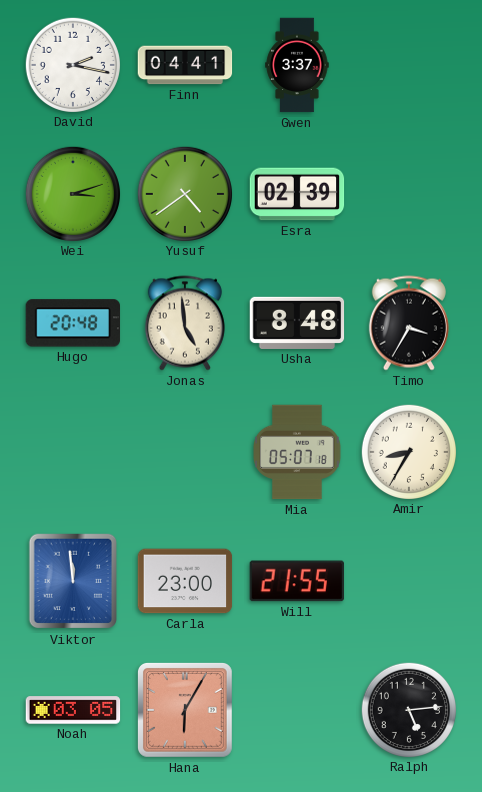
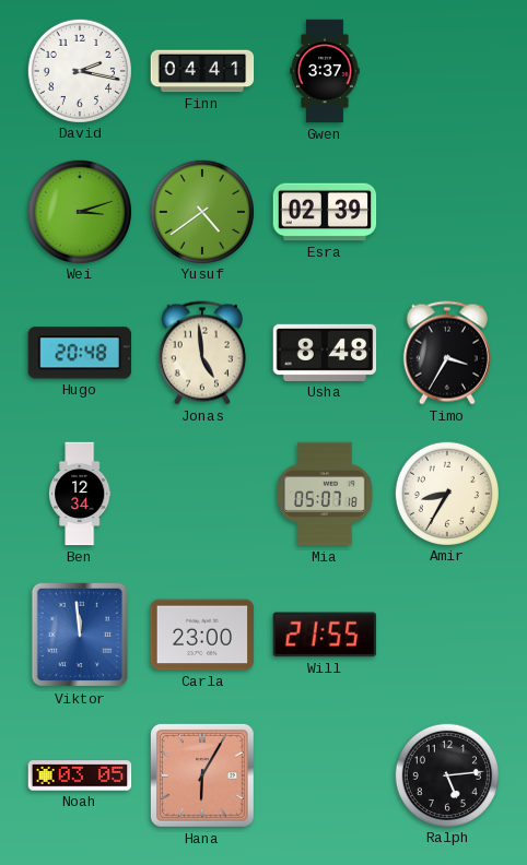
Ben: none -> 12:34
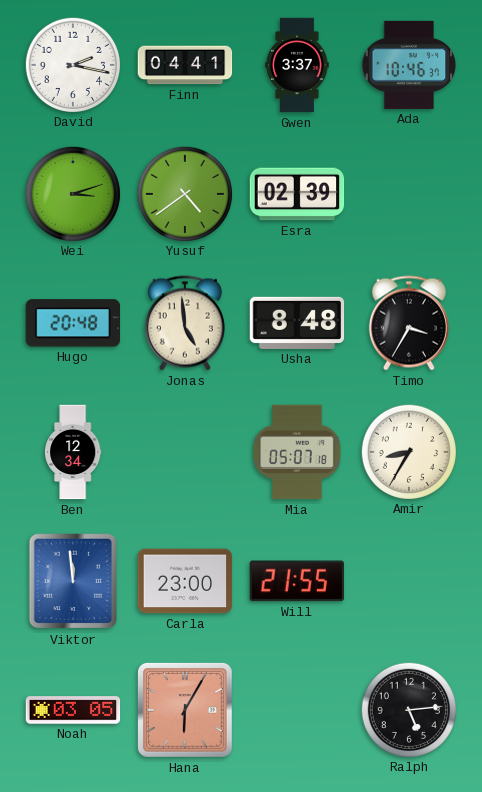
Ada: none -> 10:46
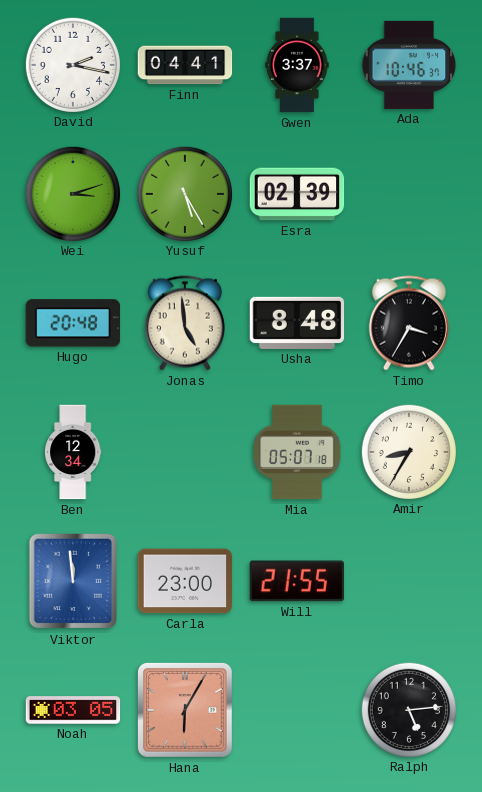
Yusuf: 4:39 -> 5:25
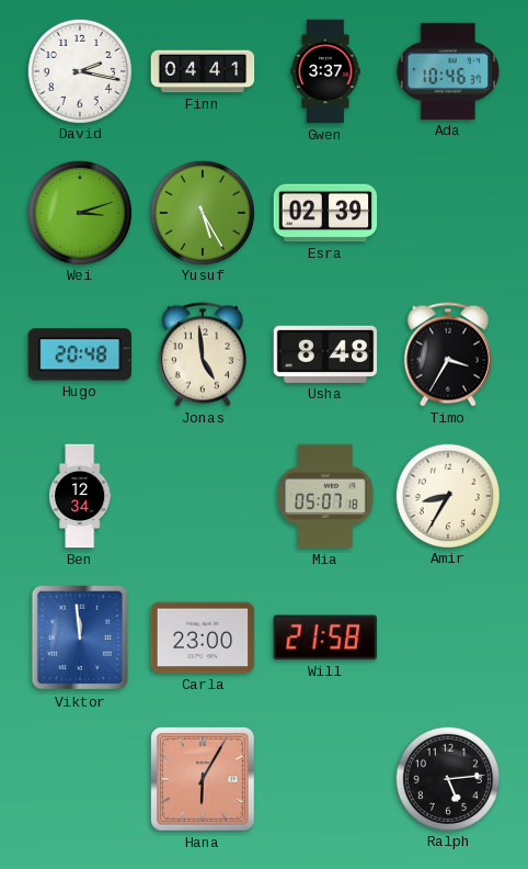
Will: 21:55 -> 21:58
Noah: 03:05 -> none
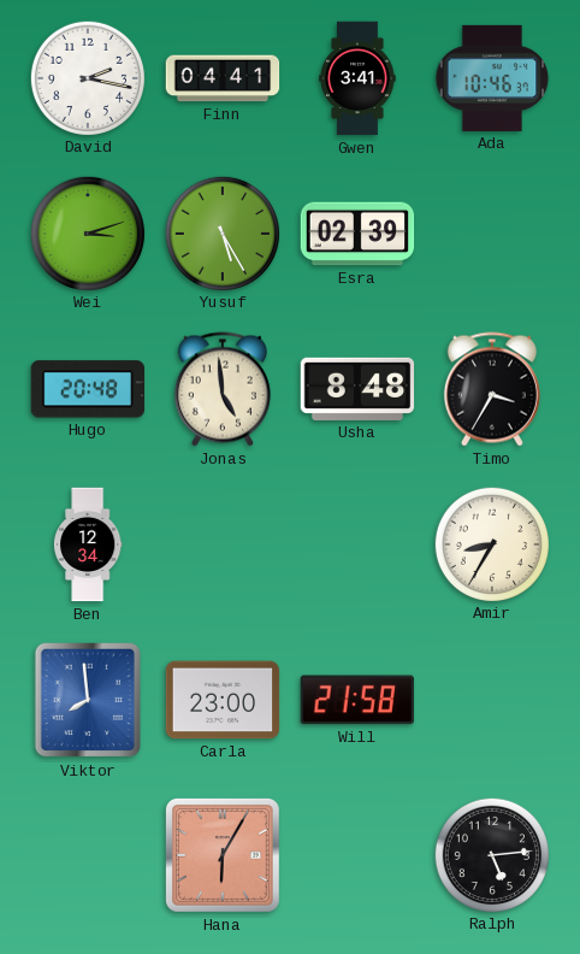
Gwen: 3:37 -> 3:41
Mia: 05:07 -> none
Viktor: 11:59 -> 7:59
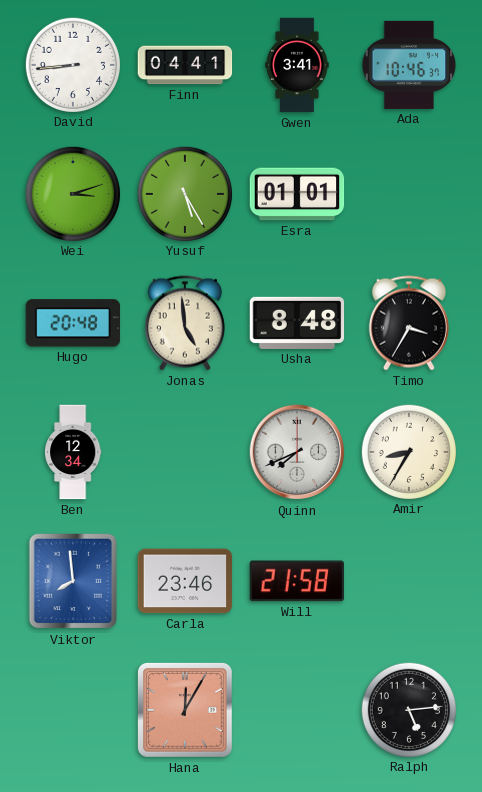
David: 2:17 -> 8:44
Esra: 02:39 -> 01:01
Quinn: none -> 7:41
Carla: 23:00 -> 23:46
Hana: 6:05 -> 12:05
